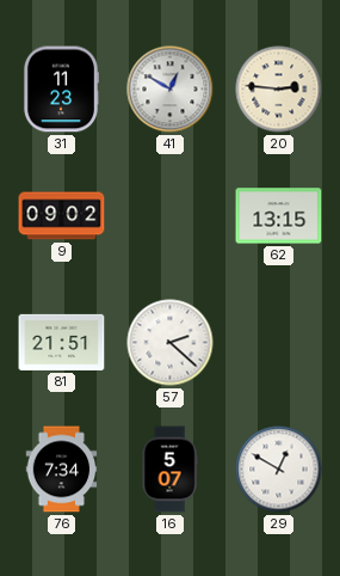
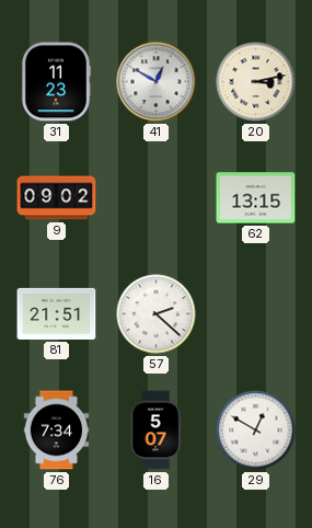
20: 2:46 -> 3:13
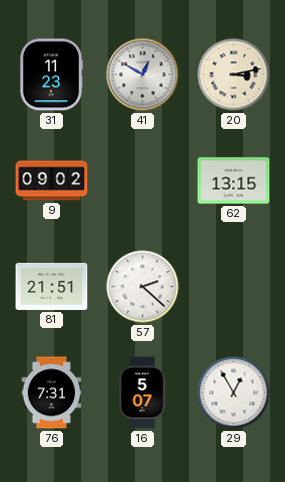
76: 7:34 -> 7:31
29: 12:50 -> 12:55
